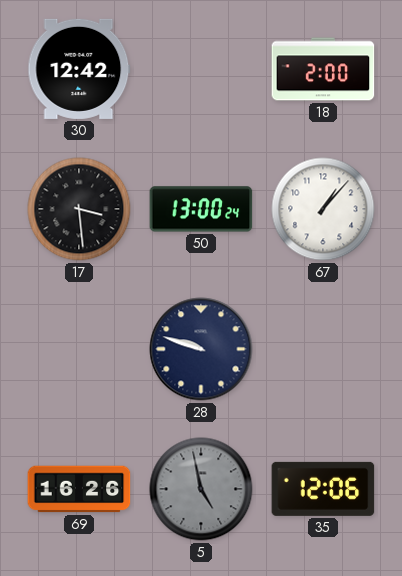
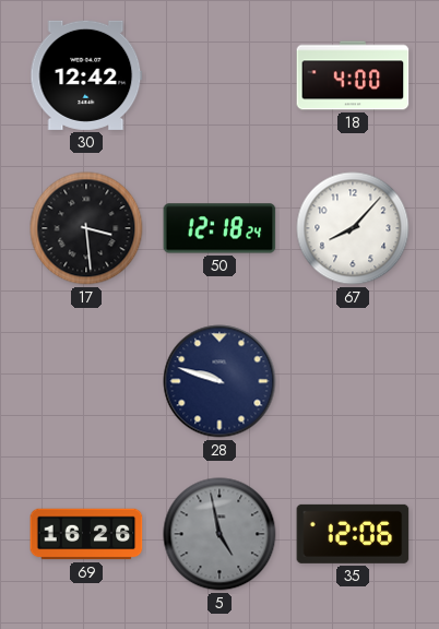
18: 2:00 -> 4:00
50: 13:00 -> 12:18
67: 1:07 -> 8:07
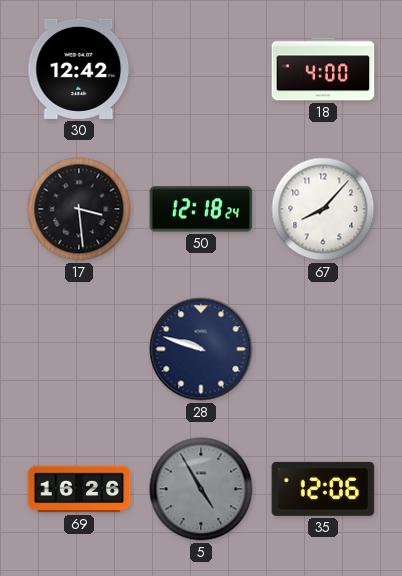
5: 4:58 -> 4:55
